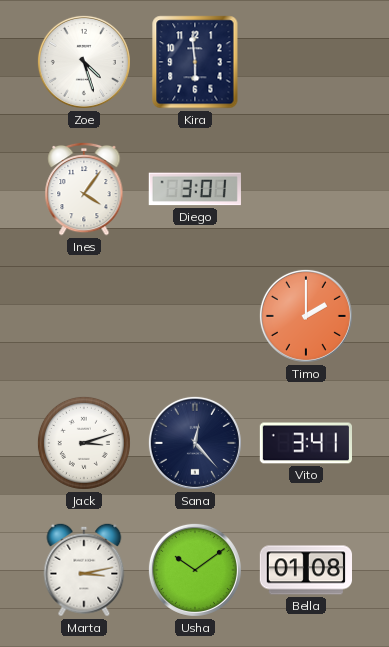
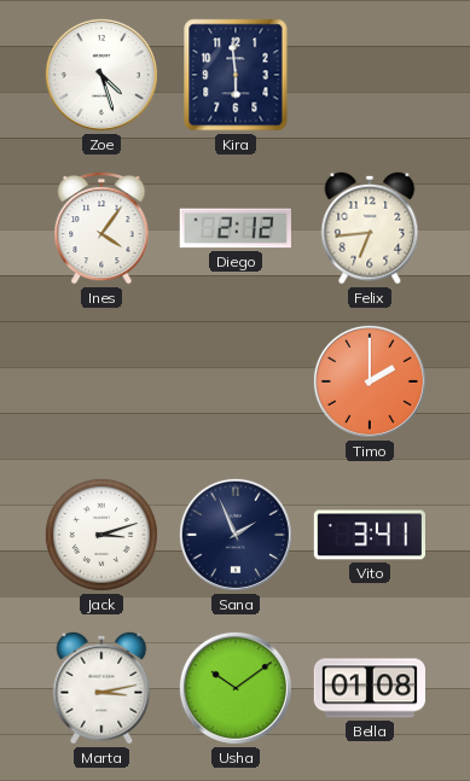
Diego: 3:01 -> 2:12
Felix: none -> 6:44
Sana: 12:23 -> 1:56
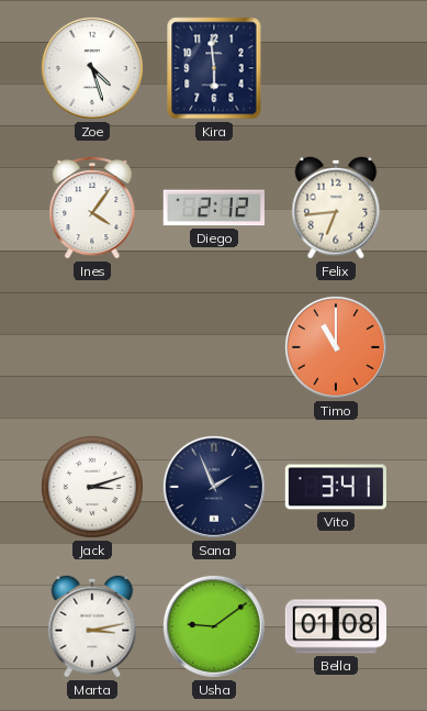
Timo: 2:00 -> 11:00
Usha: 10:09 -> 9:09
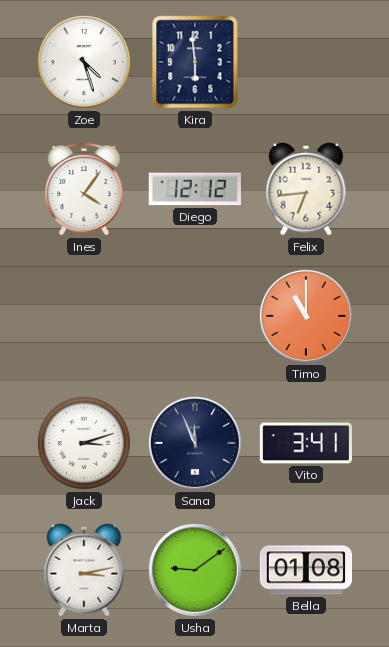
Diego: 2:12 -> 12:12
Sana: 1:56 -> 11:56
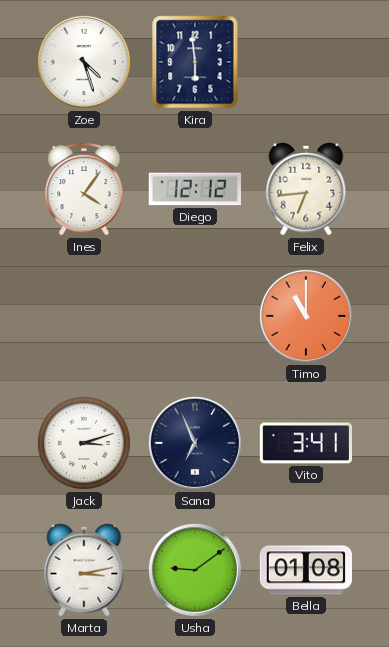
Sana: 11:56 -> 6:56
